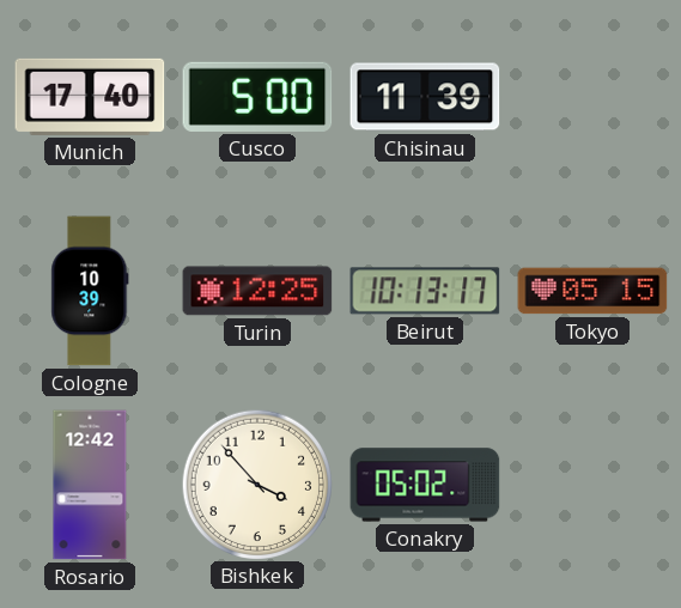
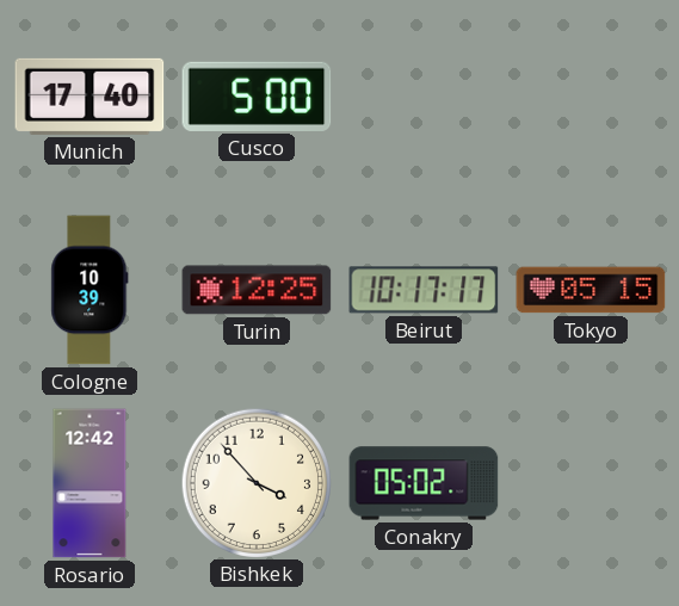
Chisinau: 11:39 -> none
Beirut: 10:13 -> 10:17
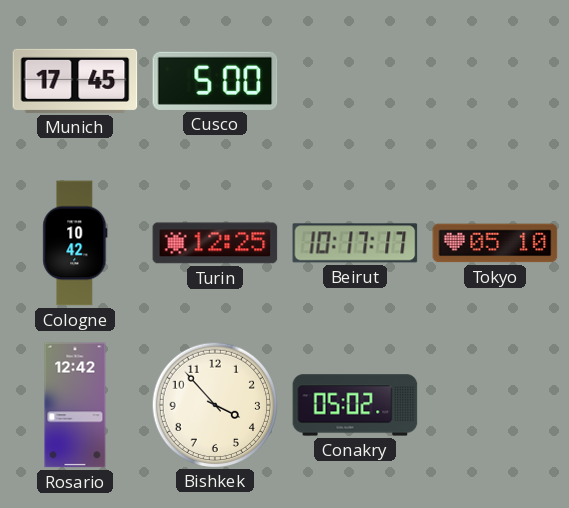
Munich: 17:40 -> 17:45
Cologne: 10:39 -> 10:42
Tokyo: 05:15 -> 05:10
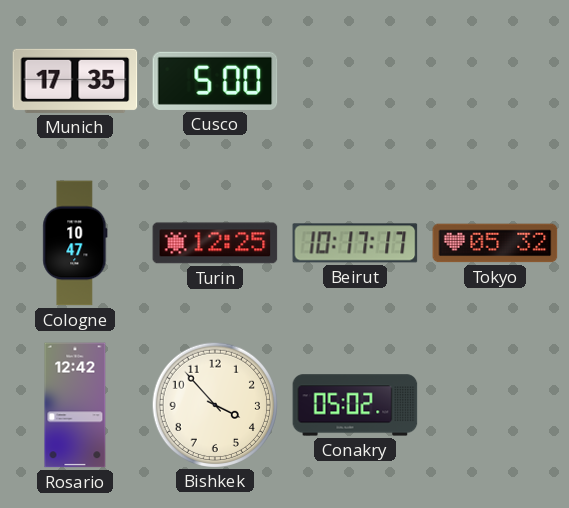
Munich: 17:45 -> 17:35
Cologne: 10:42 -> 10:47
Tokyo: 05:10 -> 05:32
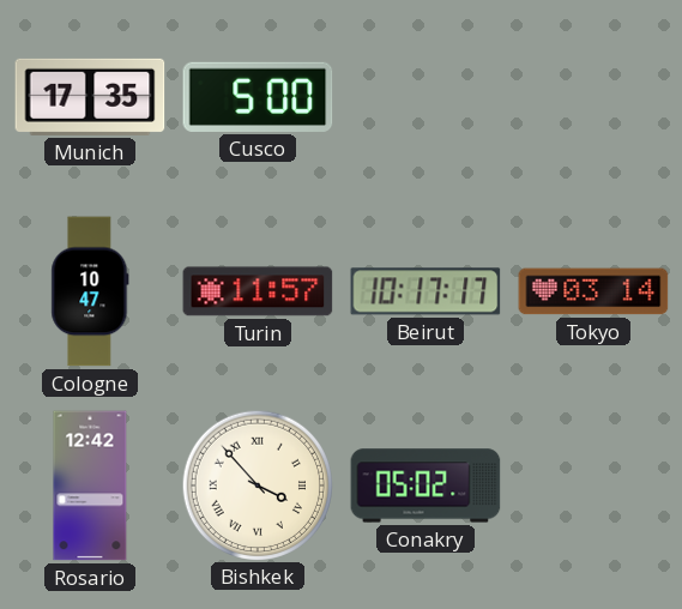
Turin: 12:25 -> 11:57
Tokyo: 05:32 -> 03:14
Bishkek numerals: Arabic -> Roman
